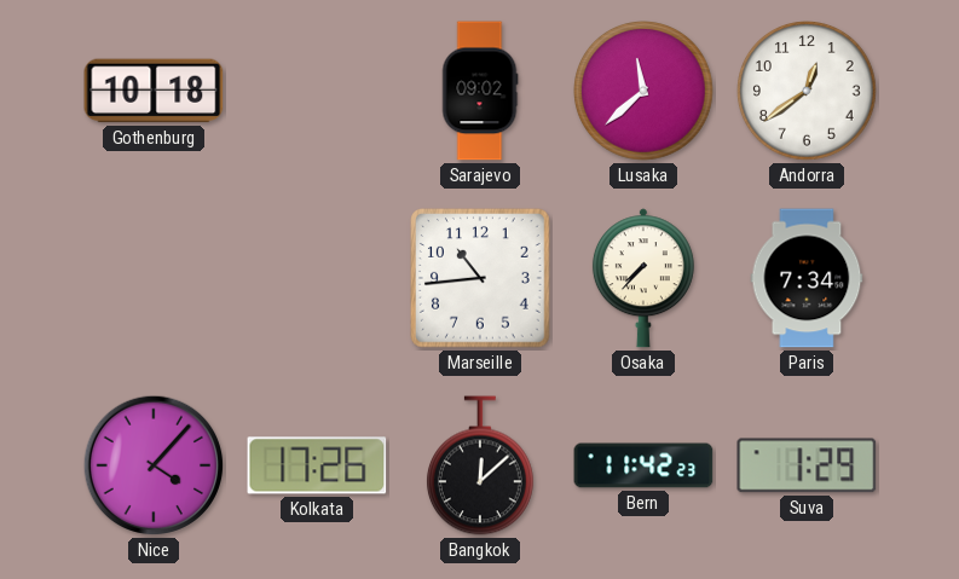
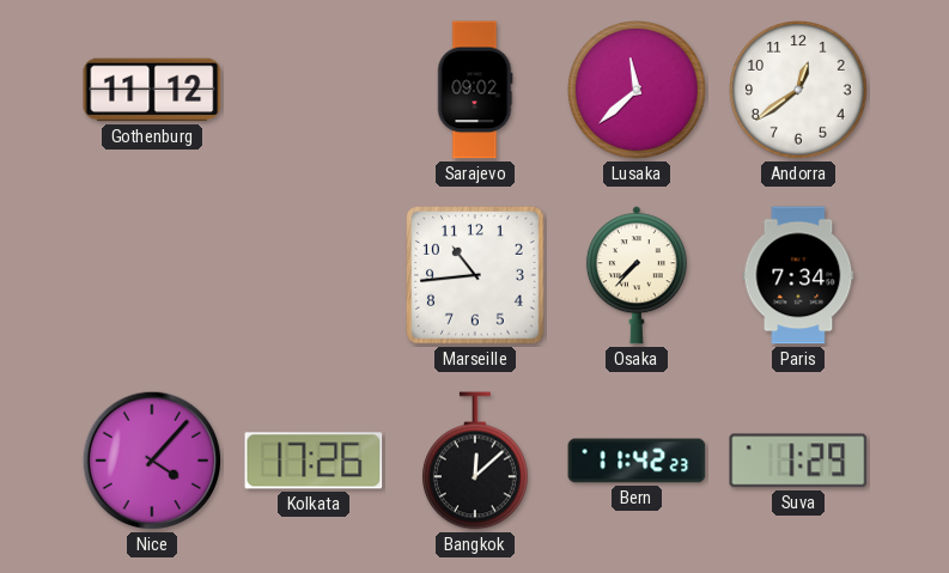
Gothenburg: 10:18 -> 11:12
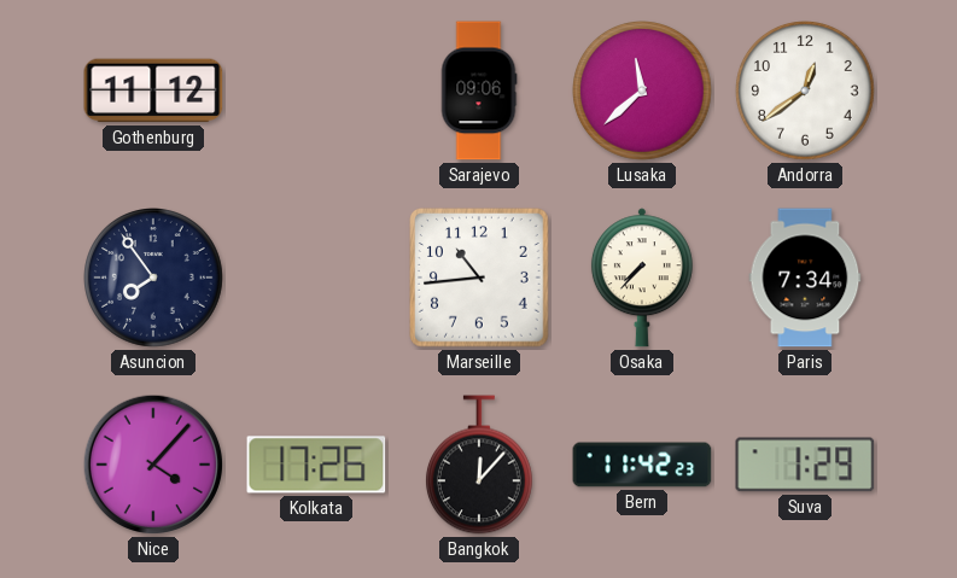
Sarajevo: 09:02 -> 09:06
Asuncion: none -> 7:54
Bangkok: 12:08 -> 12:07
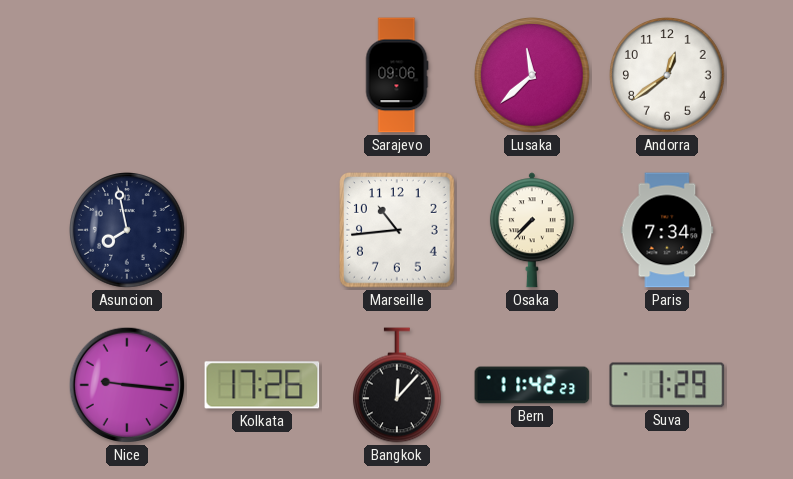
Gothenburg: 11:12 -> none
Asuncion: 7:54 -> 7:58
Nice: 4:07 -> 9:16
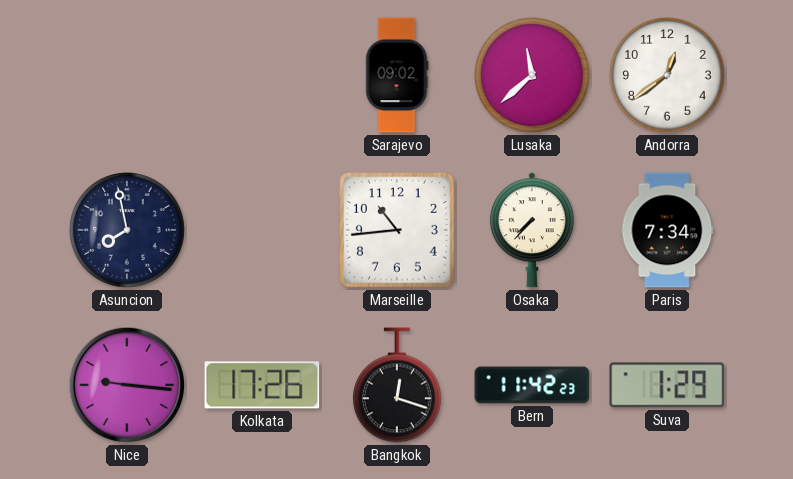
Sarajevo: 09:06 -> 09:02
Bangkok: 12:07 -> 12:18
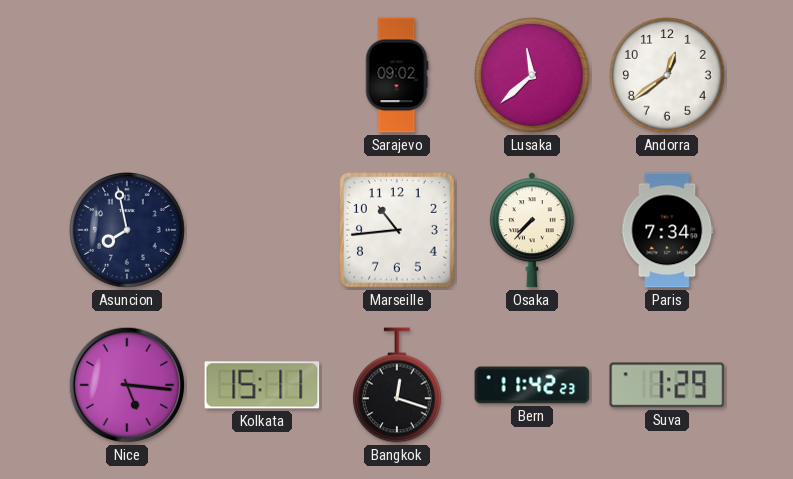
Nice: 9:16 -> 5:16
Kolkata: 17:26 -> 15:11
